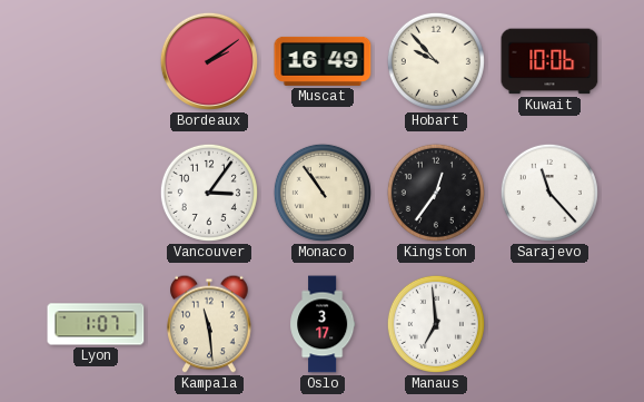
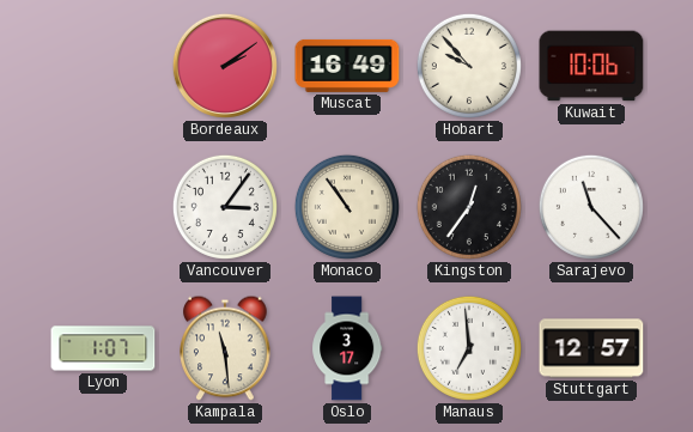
Stuttgart: none -> 12:57
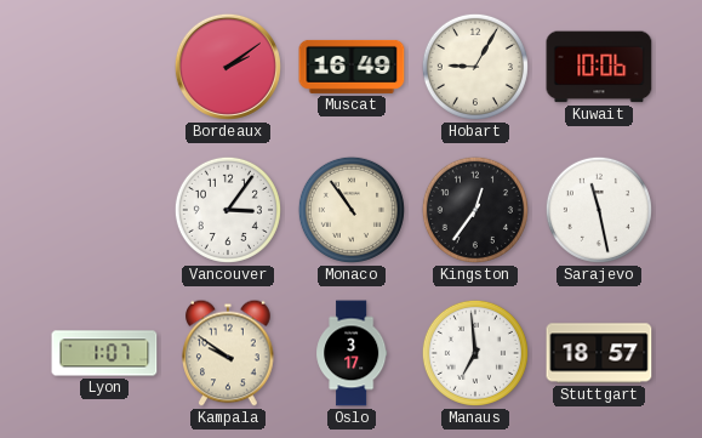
Hobart: 9:53 -> 9:05
Sarajevo: 11:23 -> 11:28
Kampala: 11:29 -> 9:51
Stuttgart: 12:57 -> 18:57
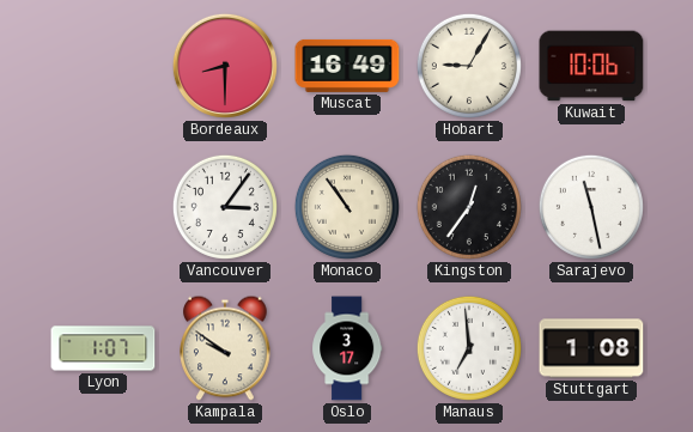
Bordeaux: 2:09 -> 8:30
Stuttgart: 18:57 -> 1:08
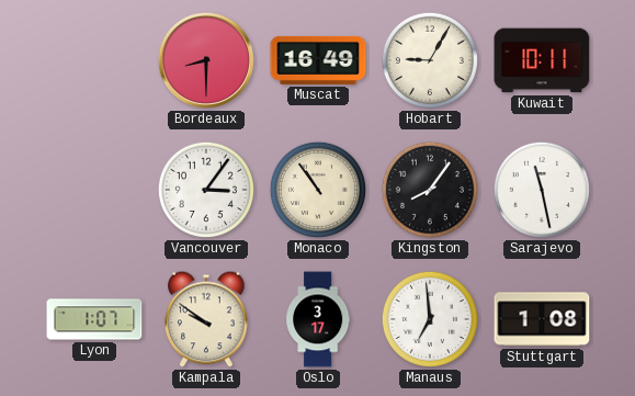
Kuwait: 10:06 -> 10:11
Kingston: 12:36 -> 8:06
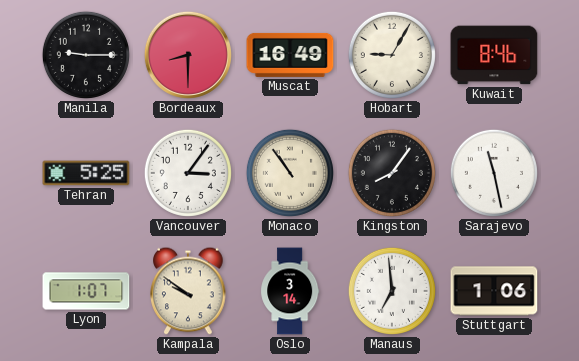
Manila: none -> 9:15
Kuwait: 10:11 -> 8:46
Tehran: none -> 5:25
Oslo: 3:17 -> 3:14
Stuttgart: 1:08 -> 1:06
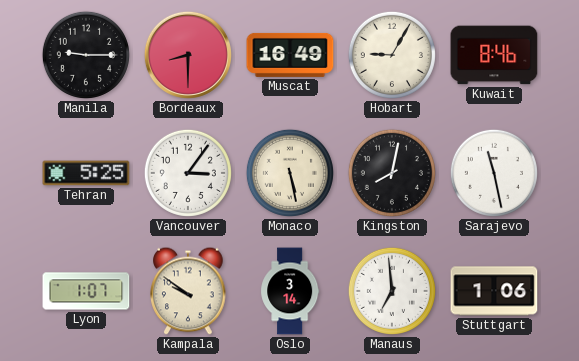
Monaco: 10:54 -> 5:28
Kingston: 8:06 -> 8:02
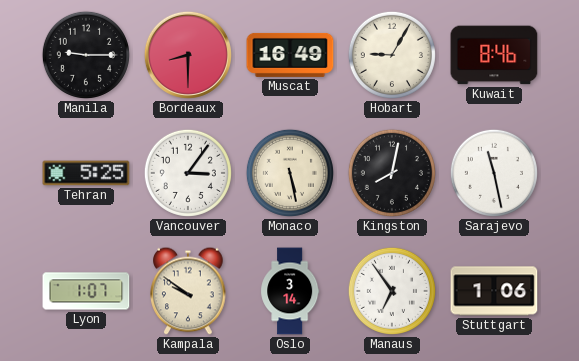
Manaus: 6:59 -> 6:54
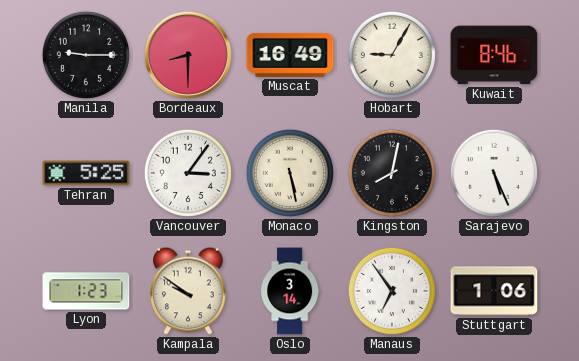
Sarajevo: 11:28 -> 5:26
Lyon: 1:07 -> 1:23
